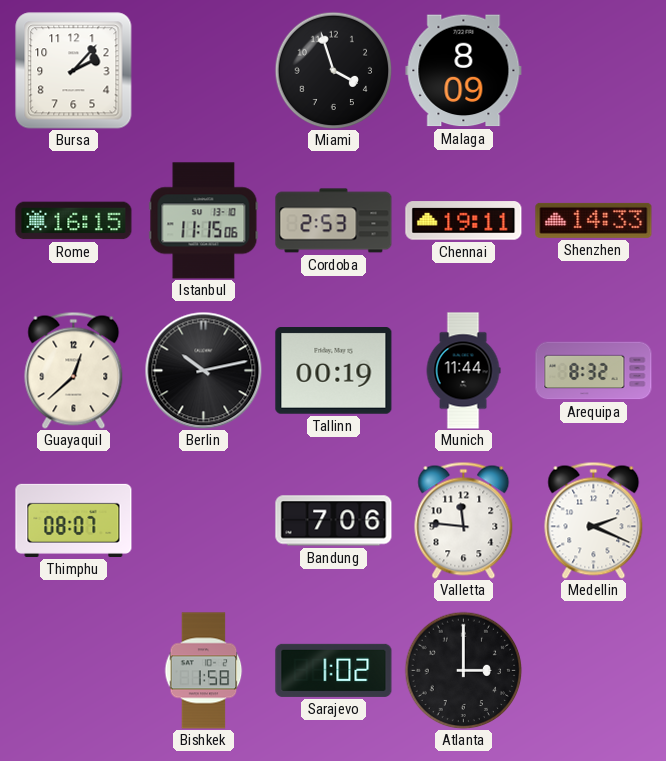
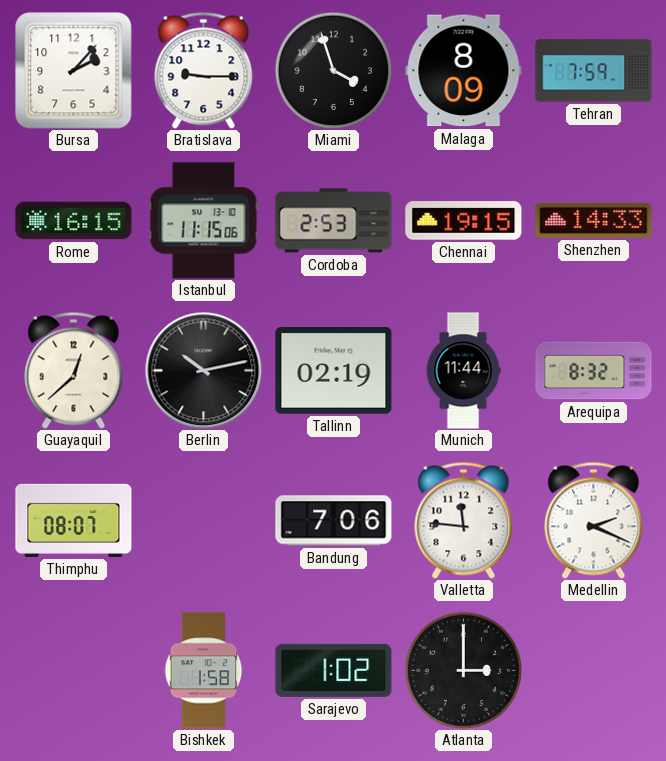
Bratislava: none -> 9:15
Tehran: none -> 7:59
Chennai: 19:11 -> 19:15
Tallinn: 00:19 -> 02:19
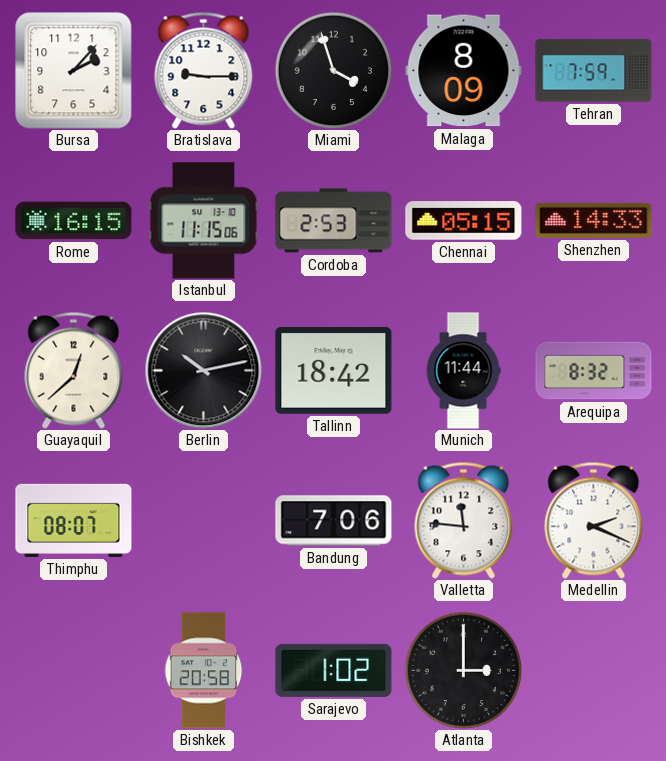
Chennai: 19:15 -> 05:15
Tallinn: 02:19 -> 18:42
Bishkek: 1:58 -> 20:58
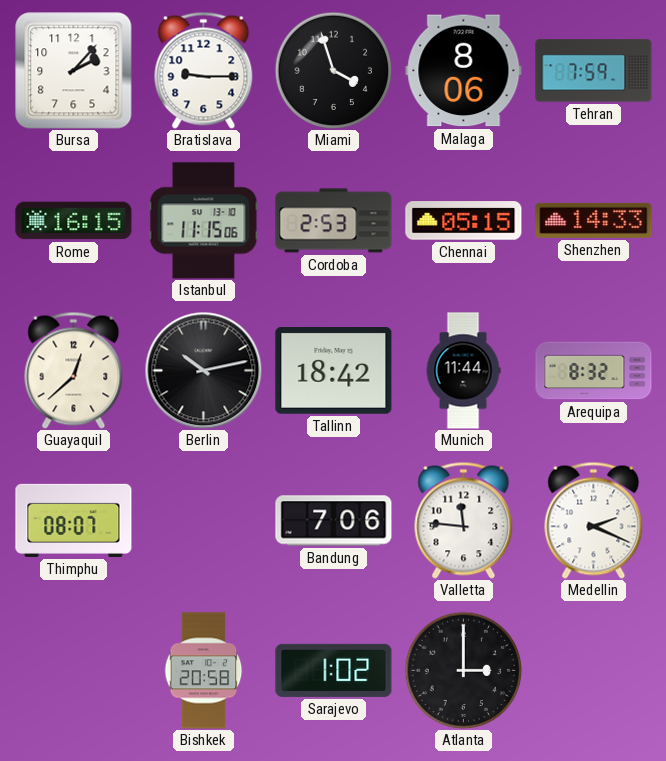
Malaga: 8:09 -> 8:06
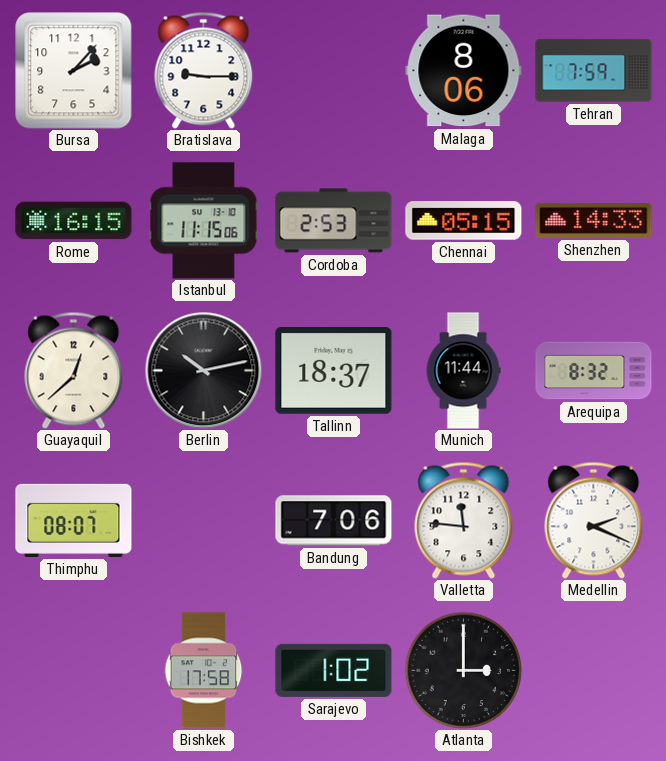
Miami: 3:57 -> none
Tallinn: 18:42 -> 18:37
Bishkek: 20:58 -> 17:58
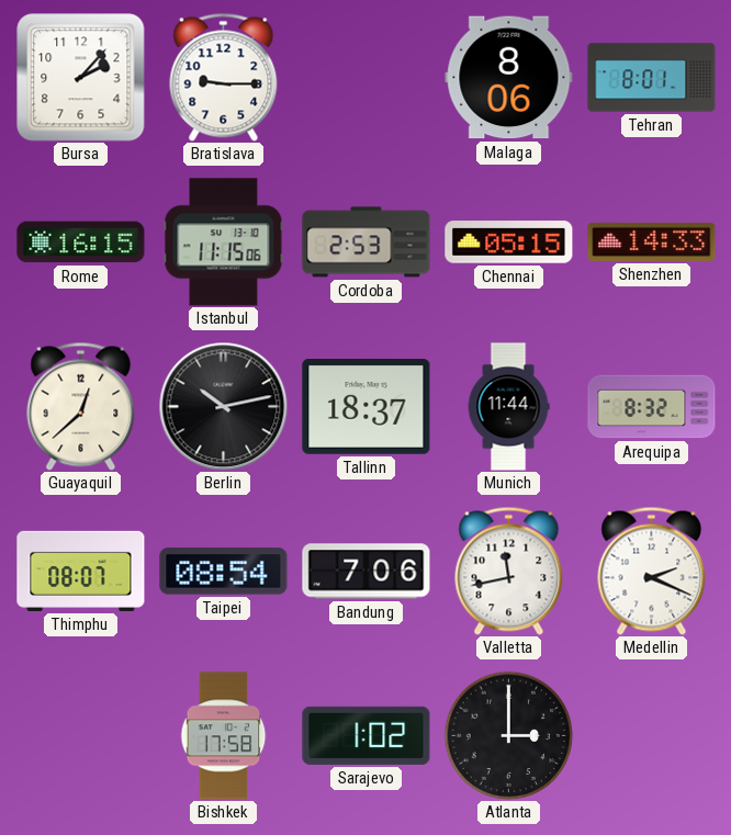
Tehran: 7:59 -> 8:01
Taipei: none -> 08:54
Valletta: 11:46 -> 11:43
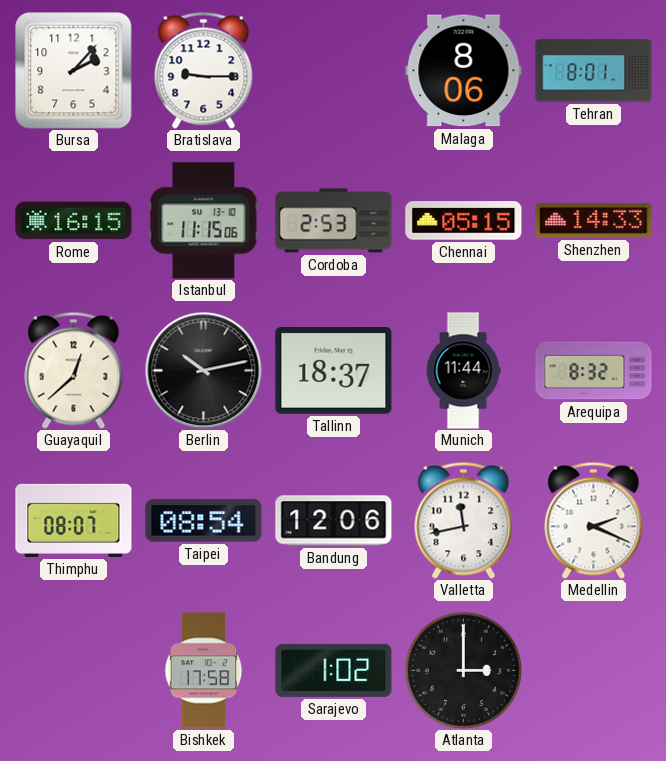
Bandung: 7:06 -> 12:06
